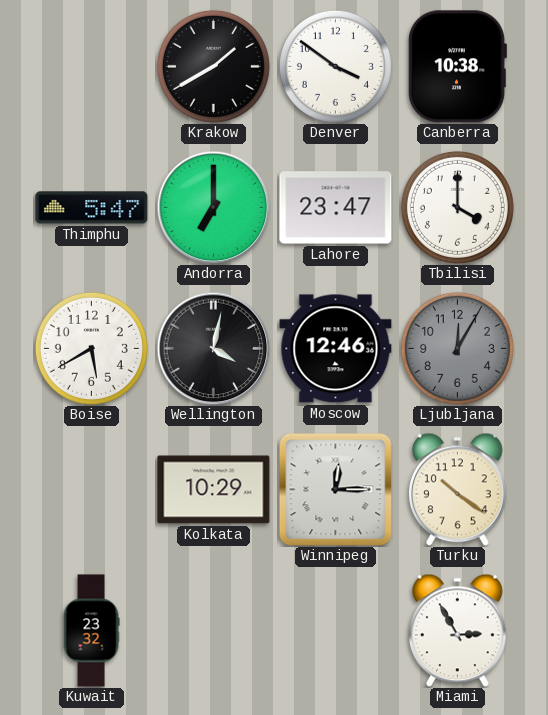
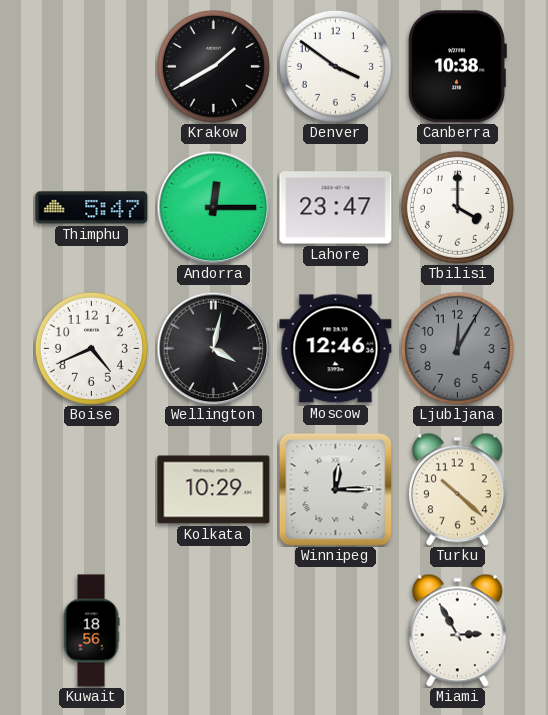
Andorra: 7:00 -> 12:15
Boise: 5:40 -> 4:41
Turku: 10:21 -> 10:22
Kuwait: 23:32 -> 18:56
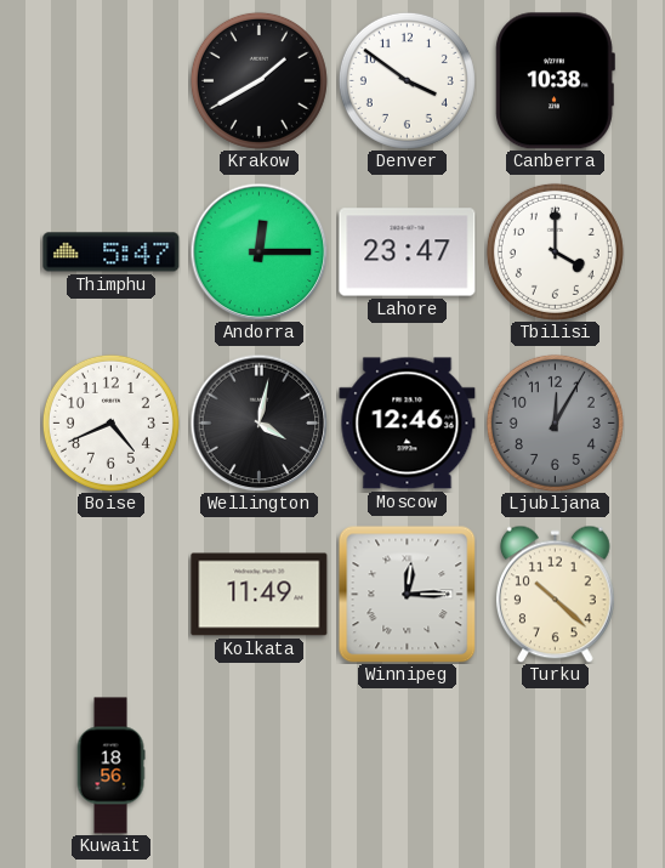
Kolkata: 10:29 -> 11:49
Miami: 2:55 -> none
